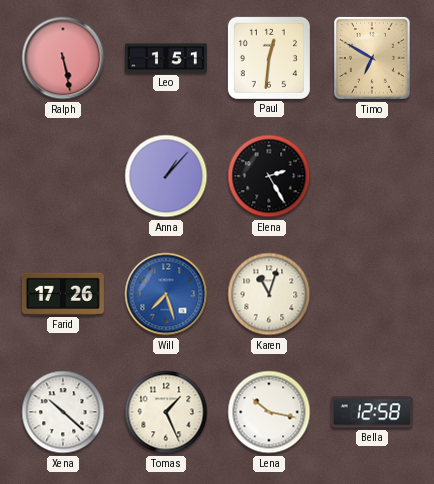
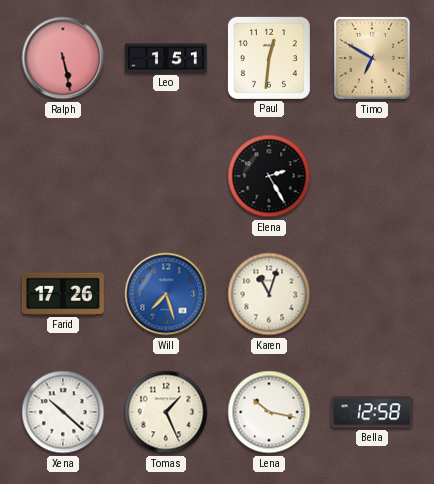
Anna: 1:07 -> none
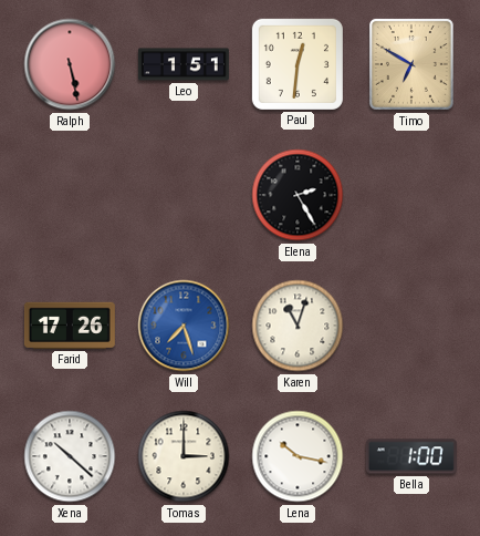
Tomas: 1:26 -> 3:00
Bella: 12:58 -> 1:00
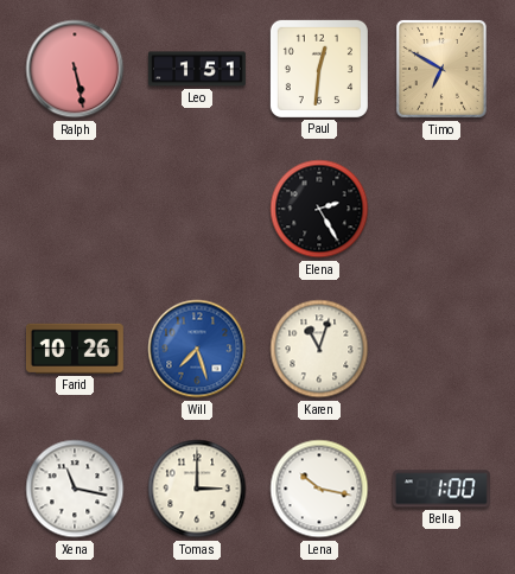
Farid: 17:26 -> 10:26
Xena: 10:22 -> 11:17
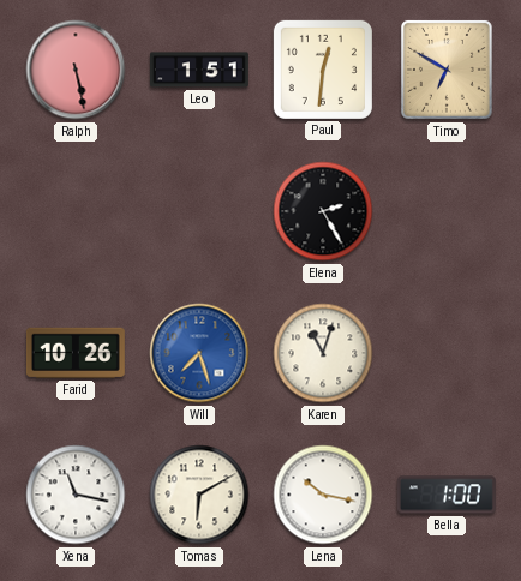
Tomas: 3:00 -> 6:10
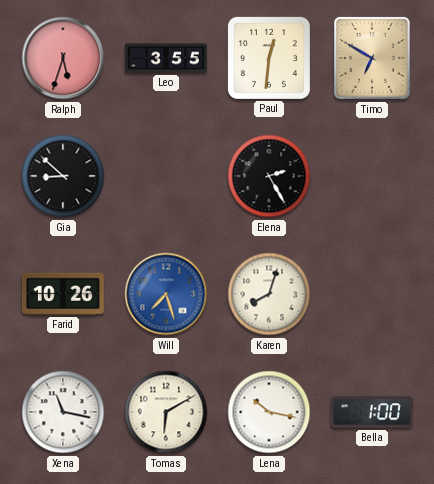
Ralph: 5:28 -> 5:33
Leo: 1:51 -> 3:55
Gia: none -> 8:52
Karen: 11:03 -> 8:03
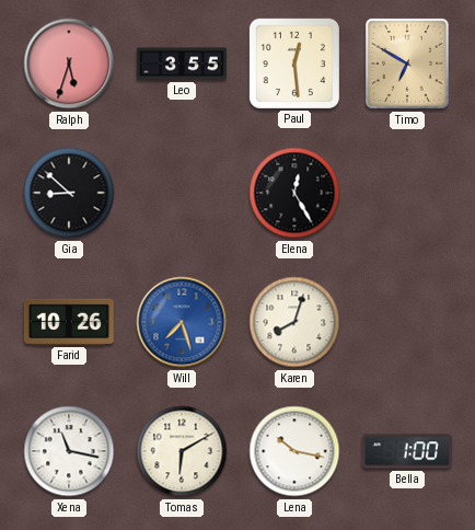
Paul: 12:31 -> 12:29
Elena: 2:25 -> 12:25
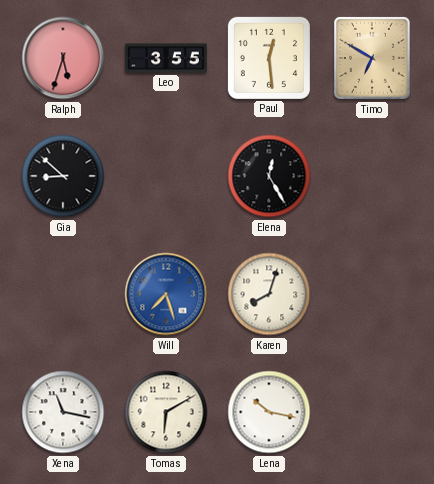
Farid: 10:26 -> none
Bella: 1:00 -> none
